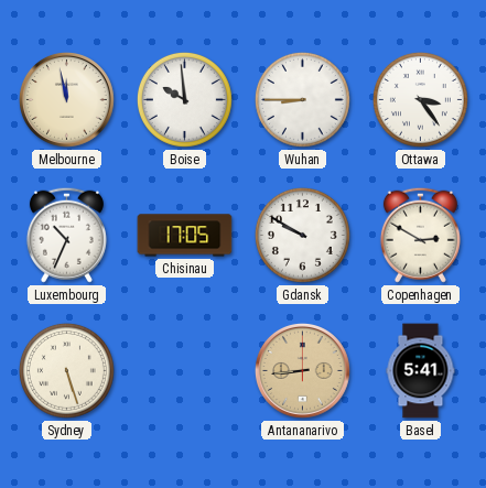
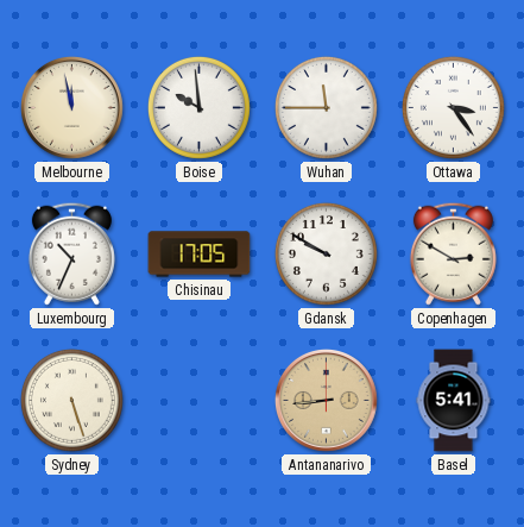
Wuhan: 8:45 -> 11:45
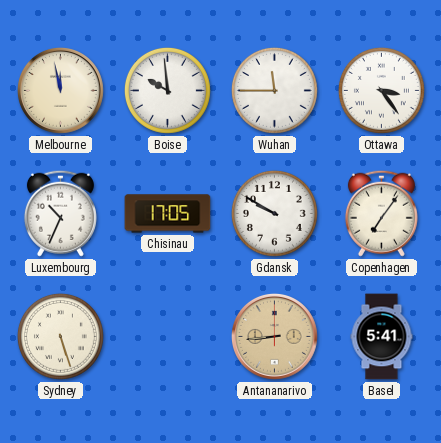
Copenhagen: 2:50 -> 7:06
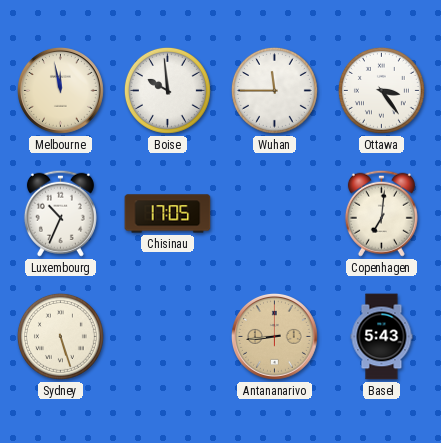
Gdansk: 9:50 -> none
Copenhagen: 7:06 -> 7:01
Basel: 5:41 -> 5:43
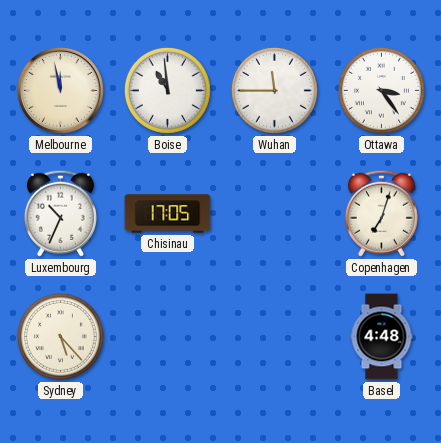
Boise: 9:59 -> 10:59
Copenhagen: 7:01 -> 7:03
Sydney: 5:27 -> 5:23
Antananarivo: 8:44 -> none
Basel: 5:43 -> 4:48
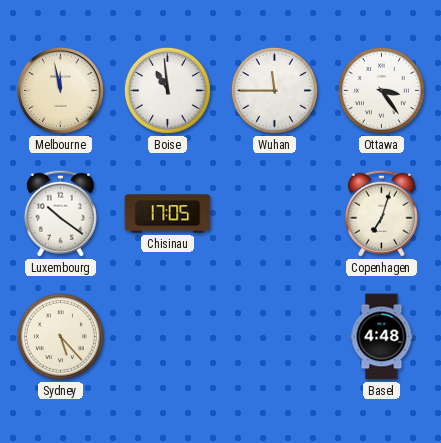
Luxembourg: 10:34 -> 10:21
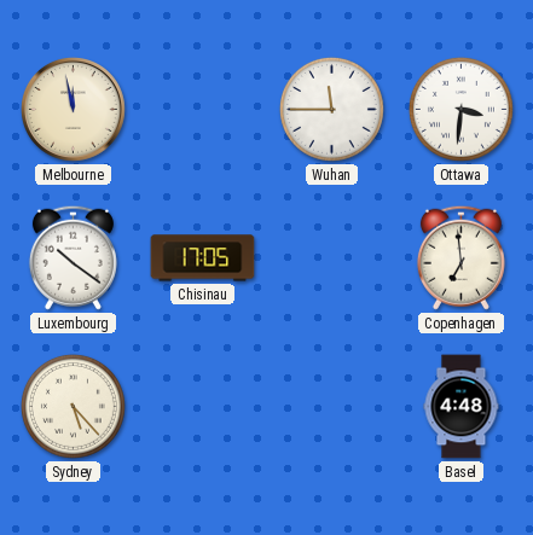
Boise: 10:59 -> none
Ottawa: 3:24 -> 3:31
Copenhagen: 7:03 -> 6:59
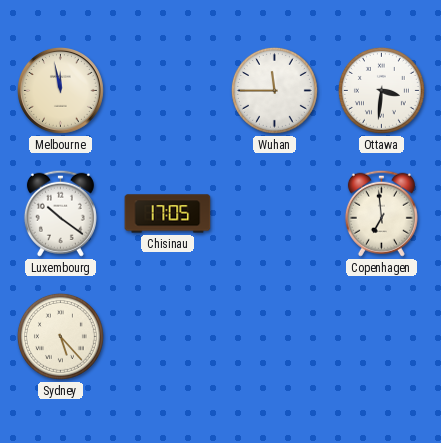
Basel: 4:48 -> none
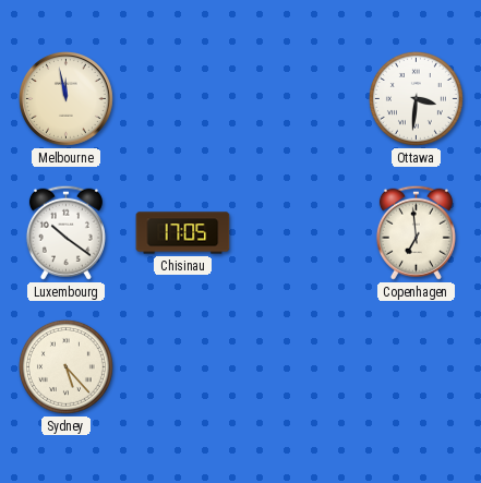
Wuhan: 11:45 -> none
